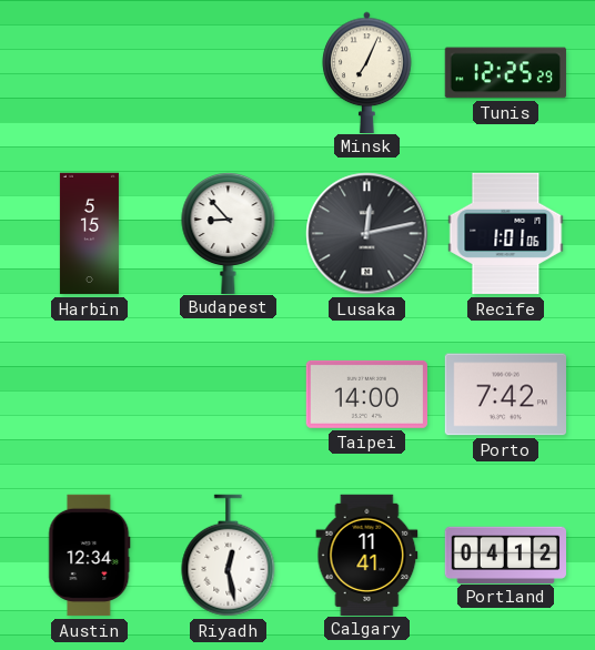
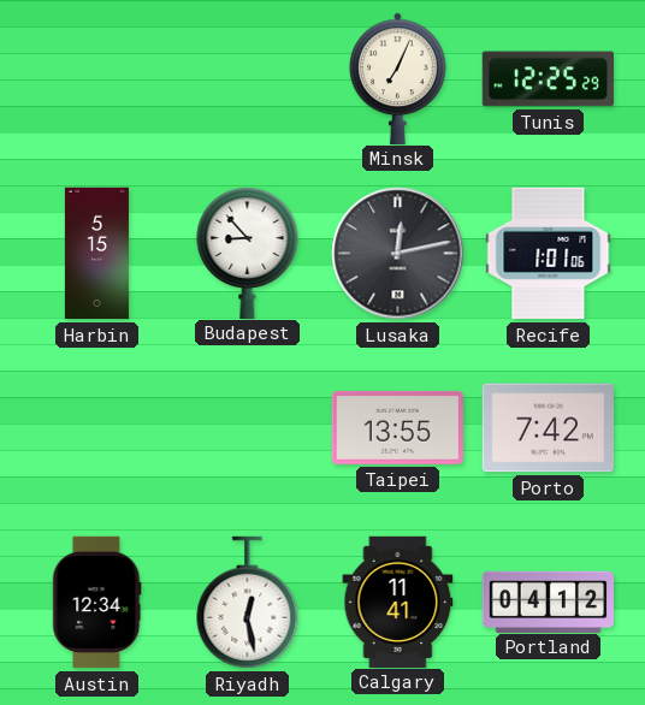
Taipei: 14:00 -> 13:55
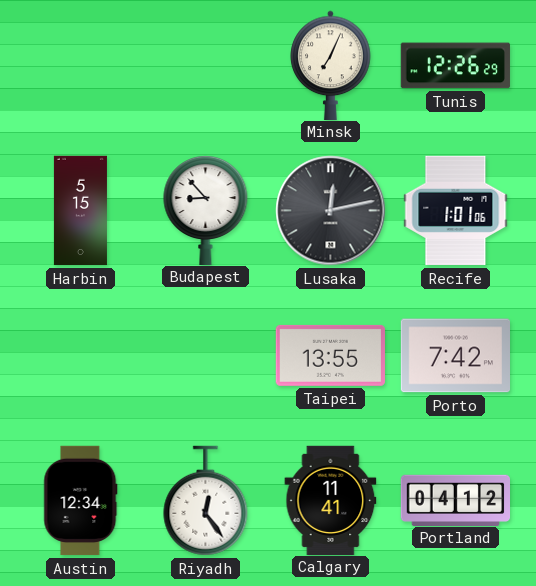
Tunis: 12:25 -> 12:26
Riyadh: 12:28 -> 12:24
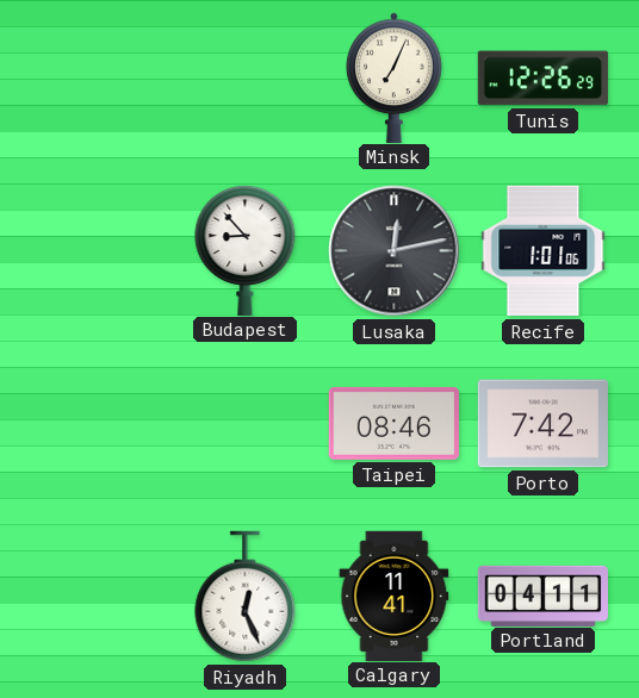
Harbin: 5:15 -> none
Taipei: 13:55 -> 08:46
Austin: 12:34 -> none
Riyadh: 12:24 -> 12:26
Portland: 04:12 -> 04:11
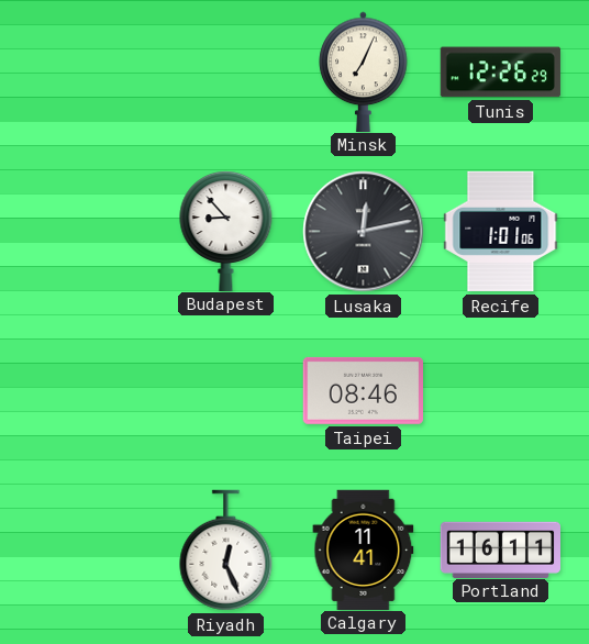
Porto: 7:42 -> none
Portland: 04:11 -> 16:11
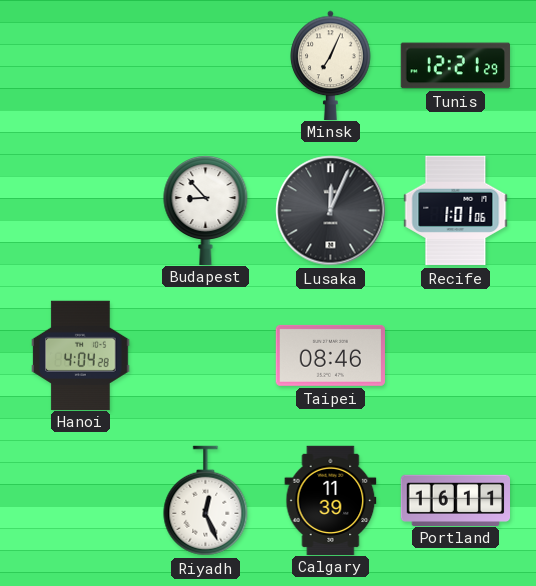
Tunis: 12:26 -> 12:21
Lusaka: 12:13 -> 12:04
Hanoi: none -> 4:04
Calgary: 11:41 -> 11:39
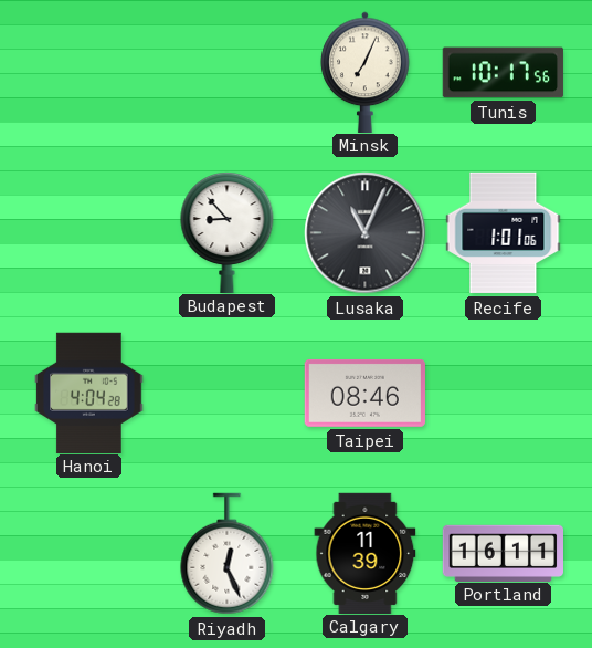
Tunis: 12:21 -> 10:17
Lusaka: 12:04 -> 11:04
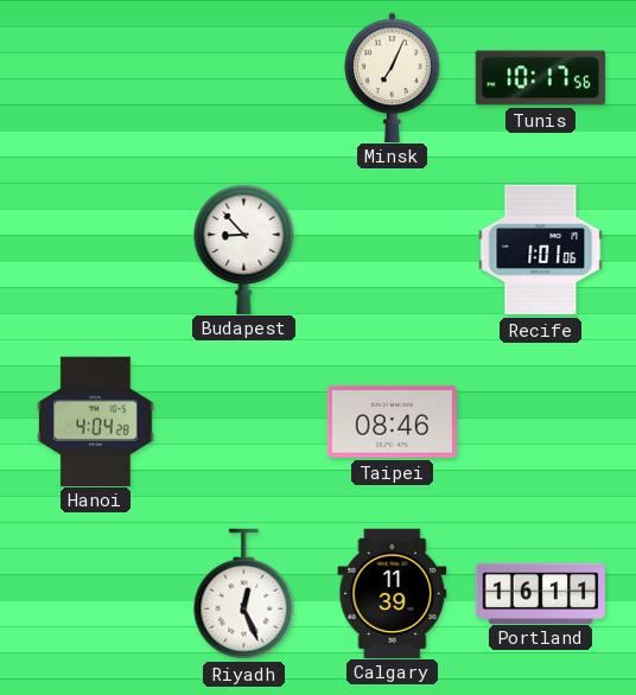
Lusaka: 11:04 -> none
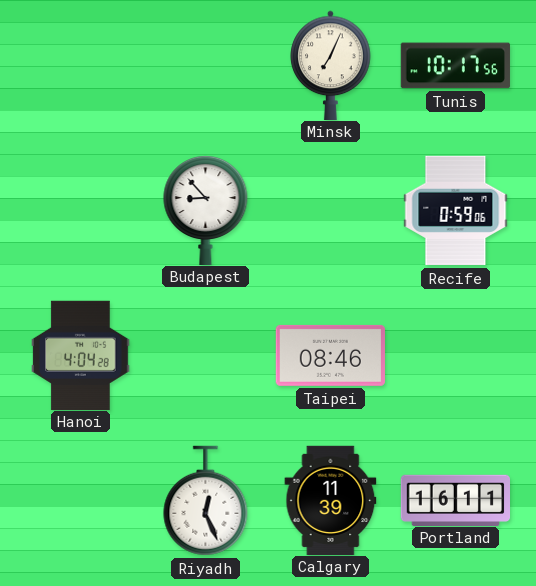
Recife: 1:01 -> 0:59
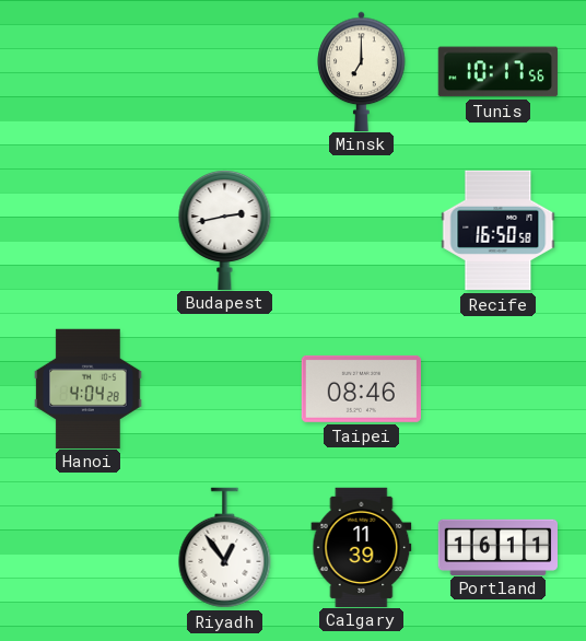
Minsk: 7:04 -> 7:00
Budapest: 8:53 -> 2:43
Recife: 0:59 -> 16:50
Riyadh: 12:26 -> 12:54
